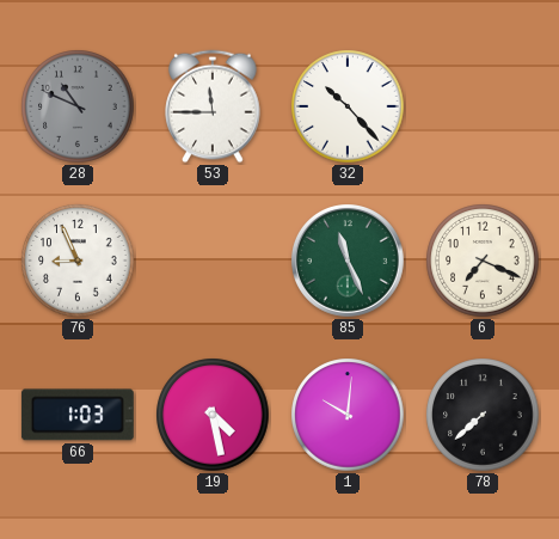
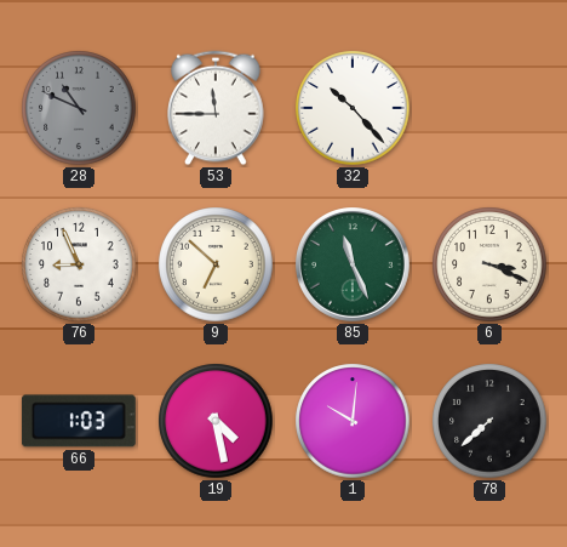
9: none -> 6:52
6: 7:19 -> 3:19
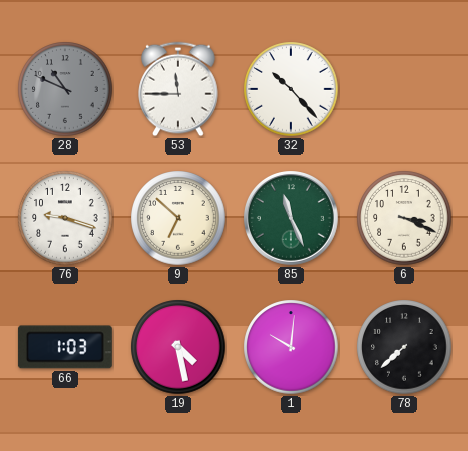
76: 8:56 -> 9:18
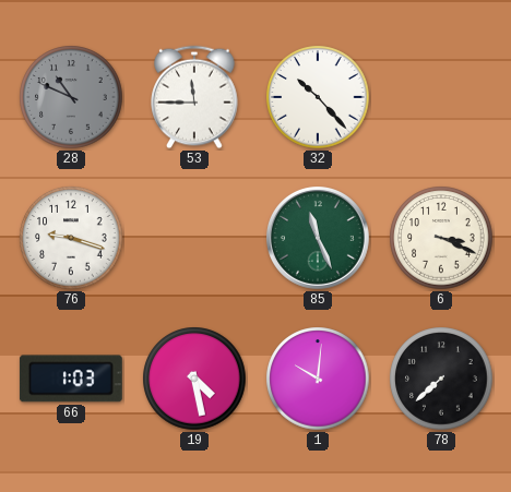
9: 6:52 -> none
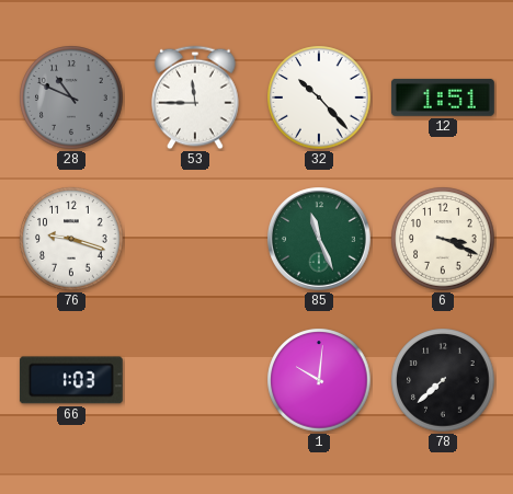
12: none -> 1:51
19: 4:28 -> none
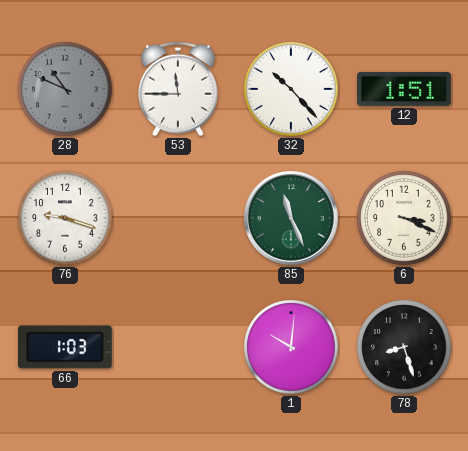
78: 7:38 -> 8:27
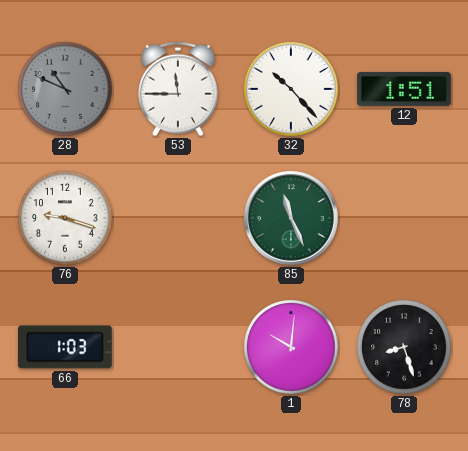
6: 3:19 -> none
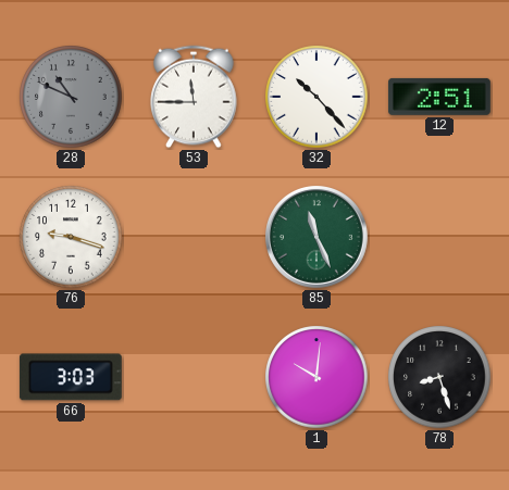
12: 1:51 -> 2:51
66: 1:03 -> 3:03
